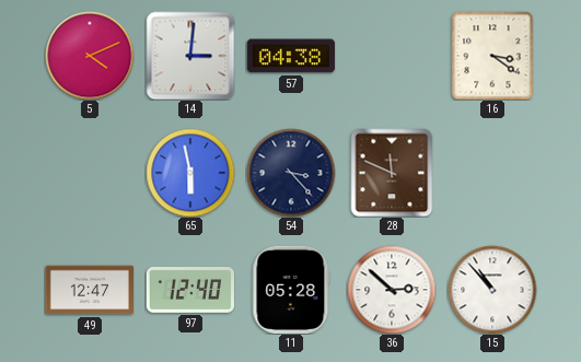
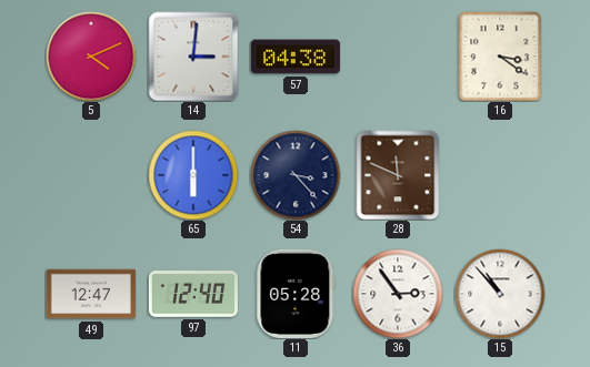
65: 5:58 -> 6:00
36: 2:52 -> 2:54
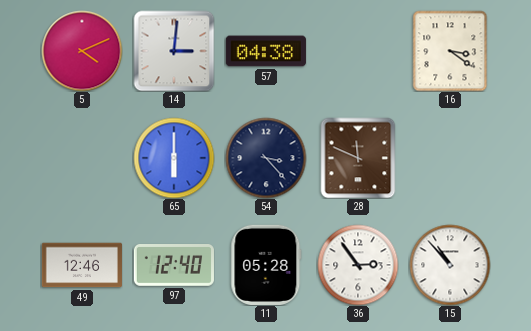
49: 12:47 -> 12:46
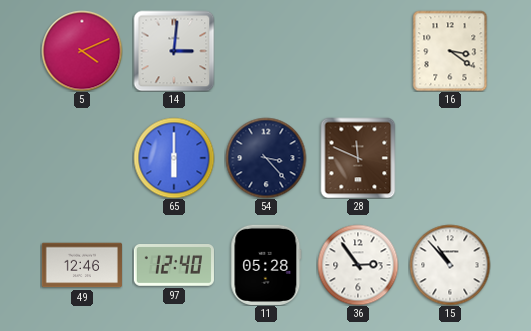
57: 04:38 -> none
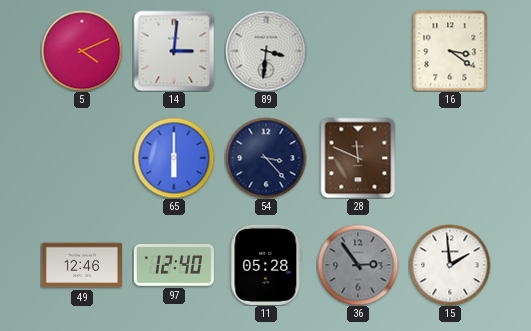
89: none -> 3:31
36 dial: white -> grey
15: 10:53 -> 1:59
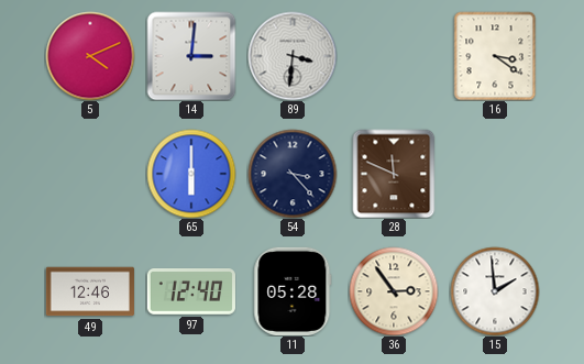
36 dial: grey -> cream
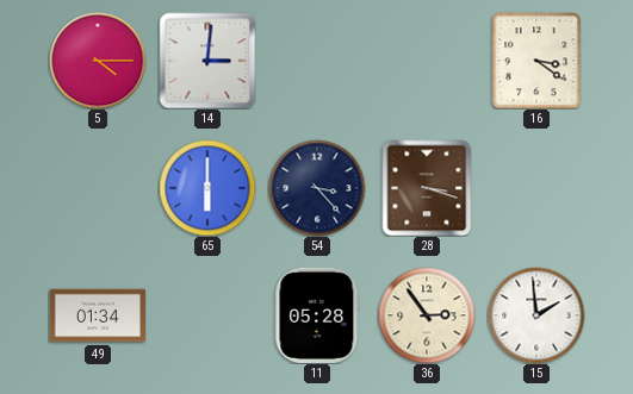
5: 4:11 -> 4:15
89: 3:31 -> none
28: 11:49 -> 3:18
49: 12:46 -> 01:34
97: 12:40 -> none
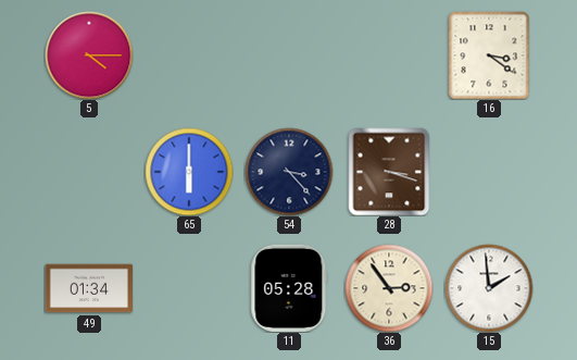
14: 3:01 -> none
